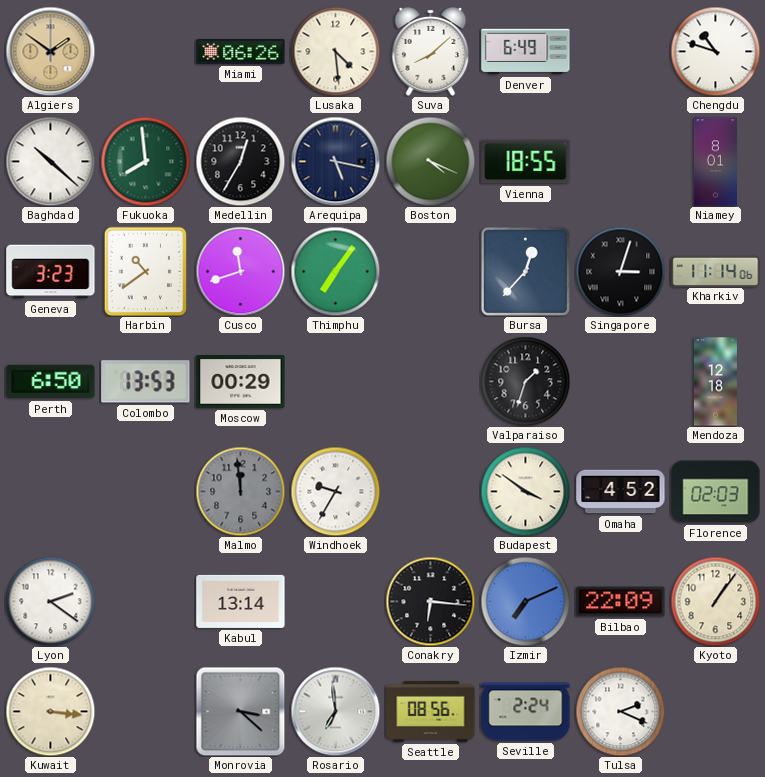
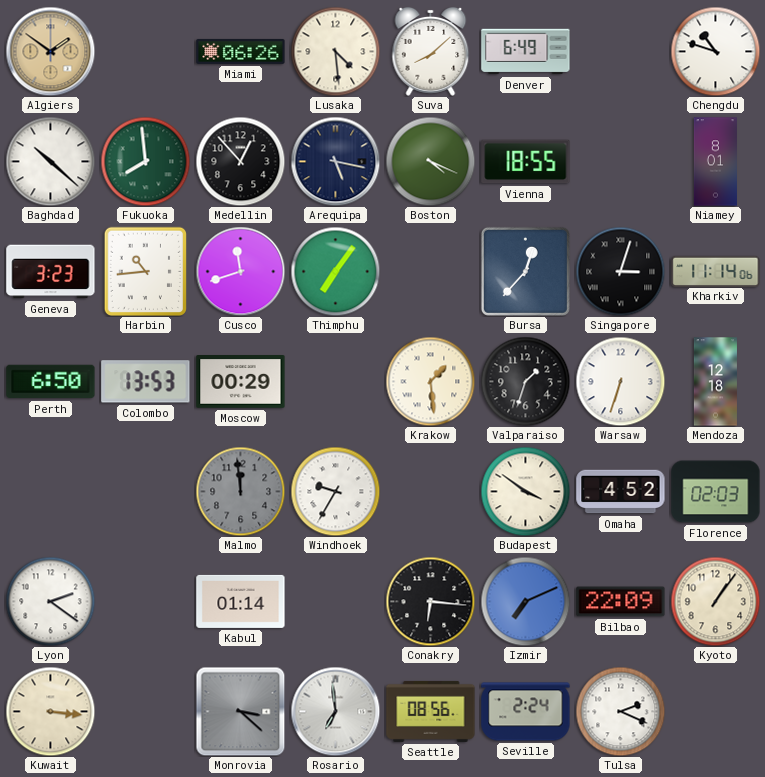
Medellin: 12:35 -> 12:53
Harbin: 10:39 -> 10:44
Krakow: none -> 1:29
Warsaw: none -> 6:33
Kabul: 13:14 -> 01:14
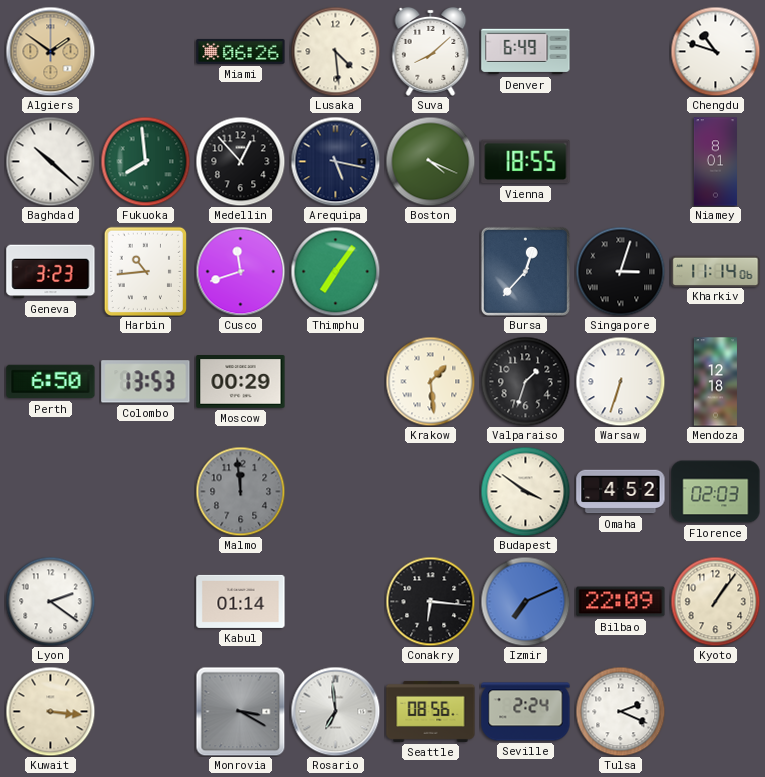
Windhoek: 9:35 -> none
Monrovia: 3:22 -> 3:20
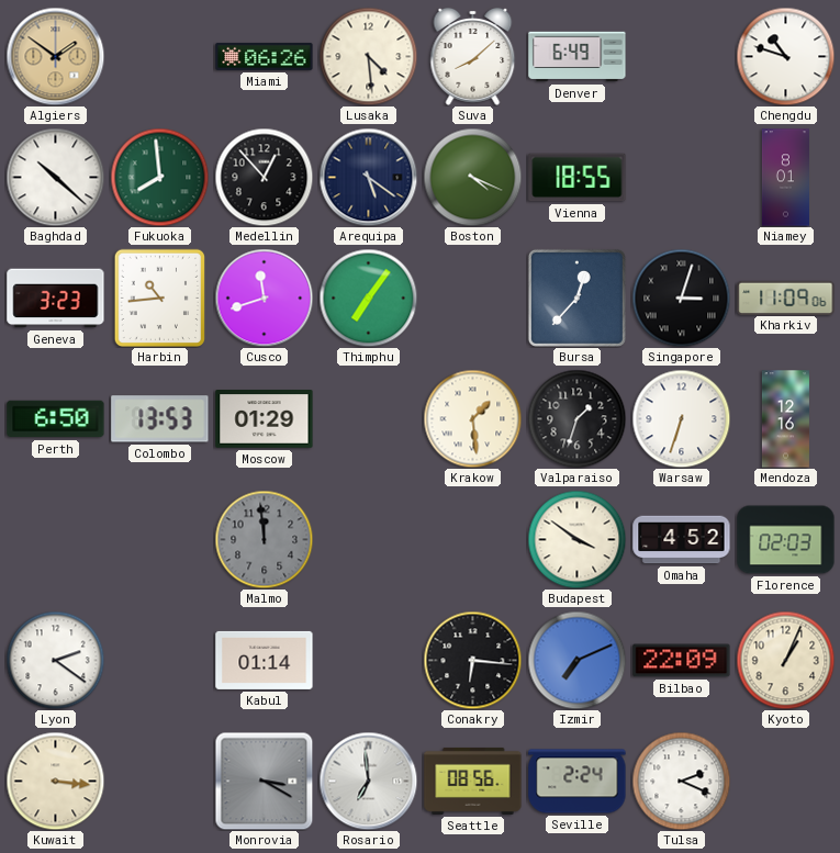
Arequipa: 5:17 -> 5:21
Kharkiv: 11:14 -> 11:09
Moscow: 00:29 -> 01:29
Mendoza: 12:18 -> 12:16
Kyoto: 1:06 -> 1:04
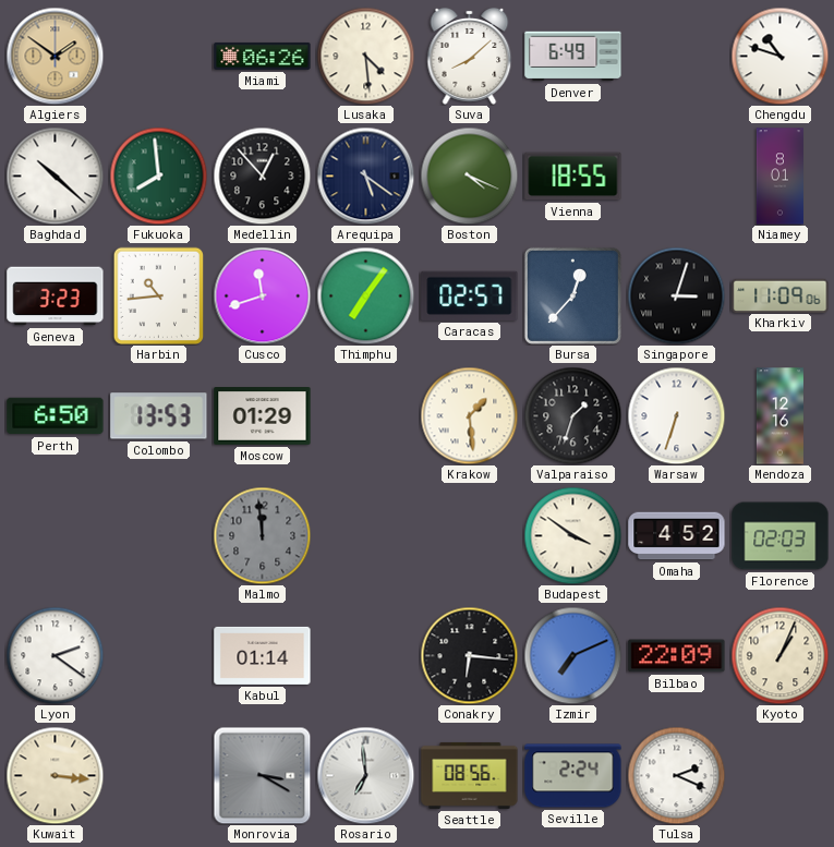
Caracas: none -> 02:57
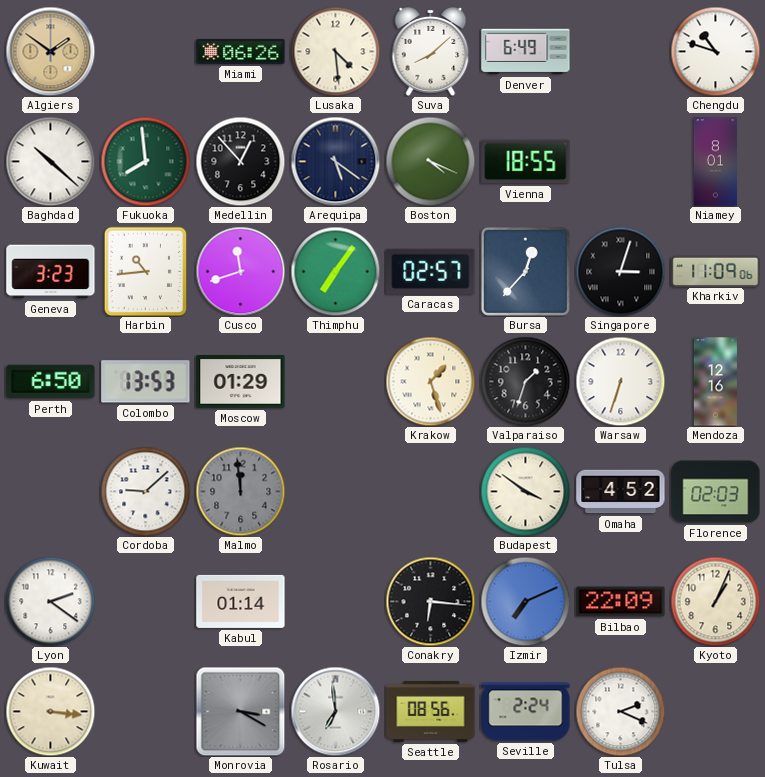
Krakow: 1:29 -> 1:27
Cordoba: none -> 9:08
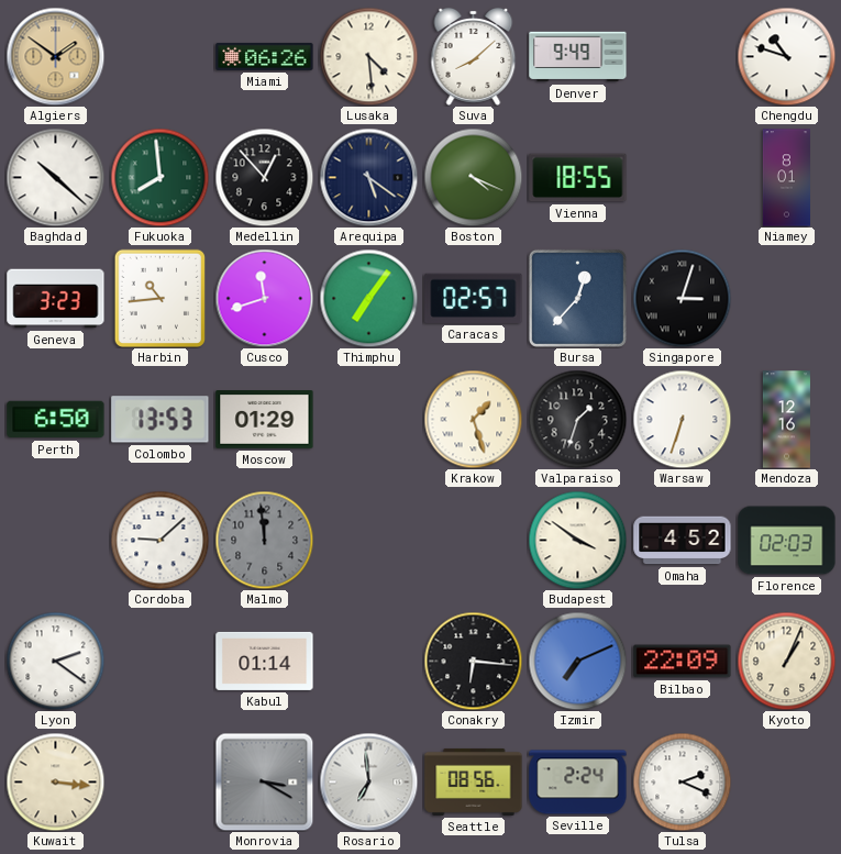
Denver: 6:49 -> 9:49
Kharkiv: 11:09 -> none
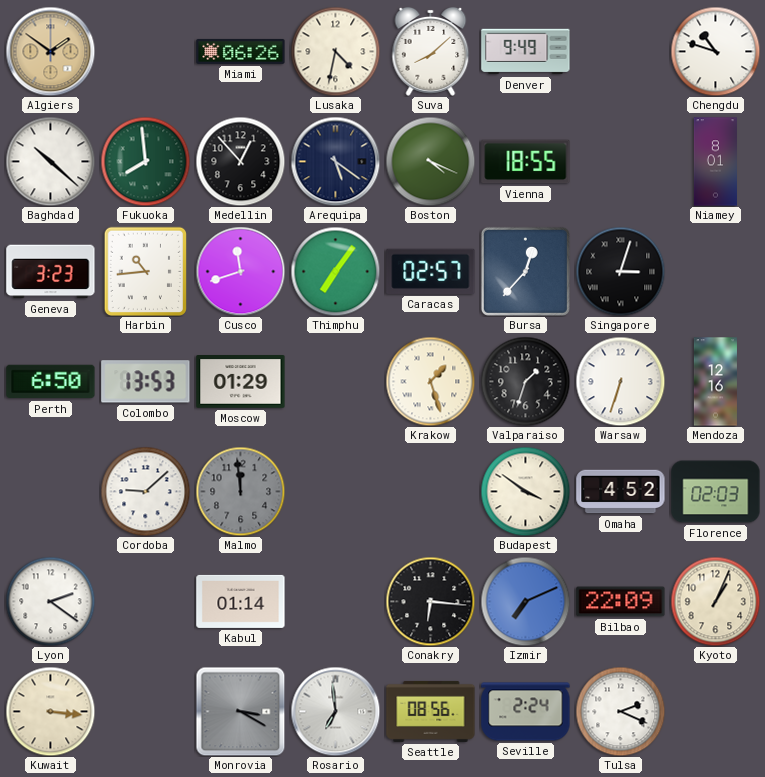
Lusaka: 4:29 -> 4:32
